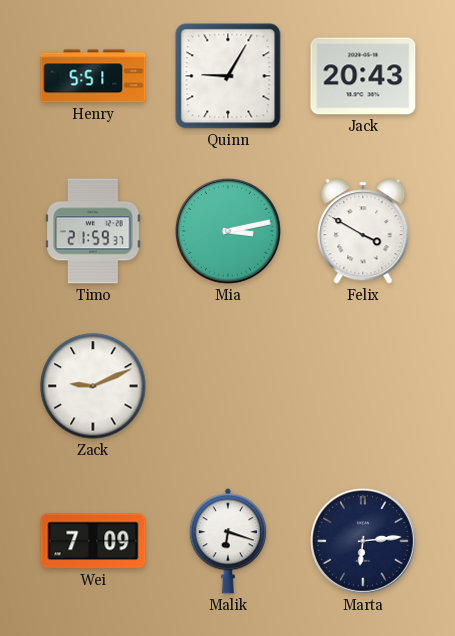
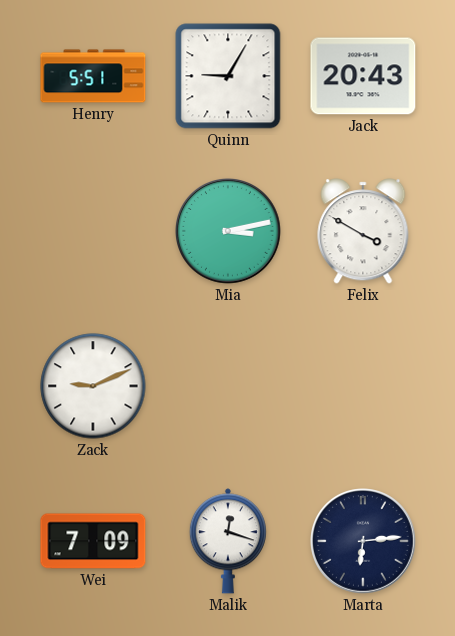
Timo: 21:59 -> none
Malik: 6:18 -> 12:18
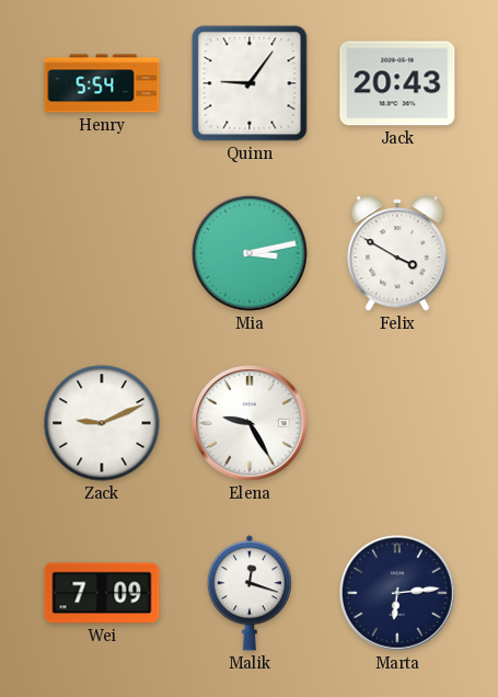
Henry: 5:51 -> 5:54
Quinn: 9:05 -> 9:06
Elena: none -> 9:25
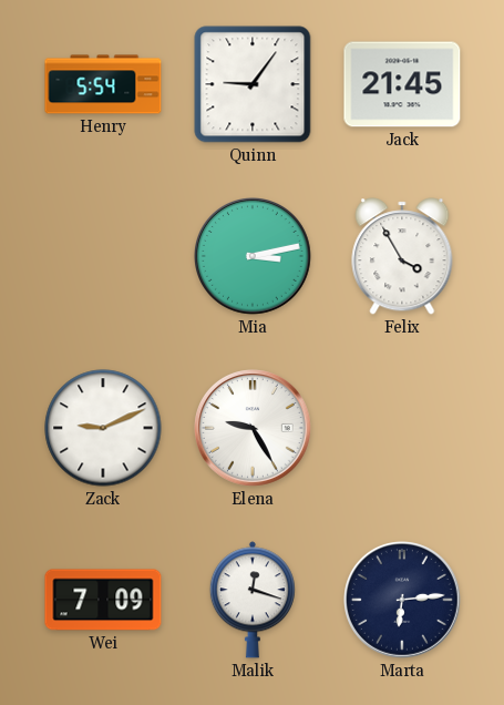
Jack: 20:43 -> 21:45
Felix: 3:50 -> 3:55
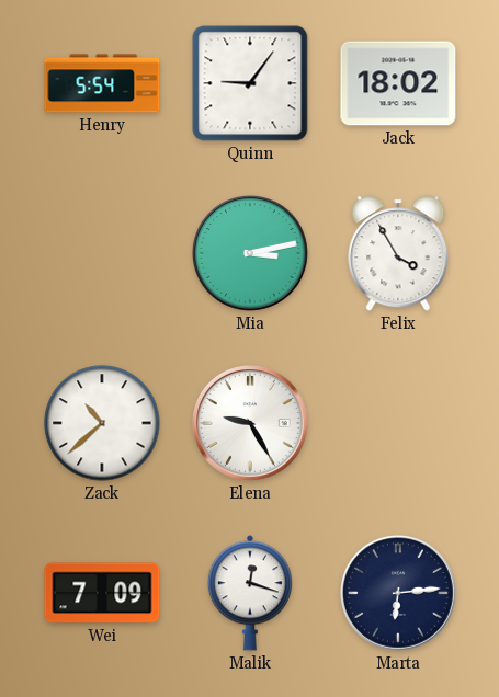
Jack: 21:45 -> 18:02
Zack: 9:11 -> 10:38
